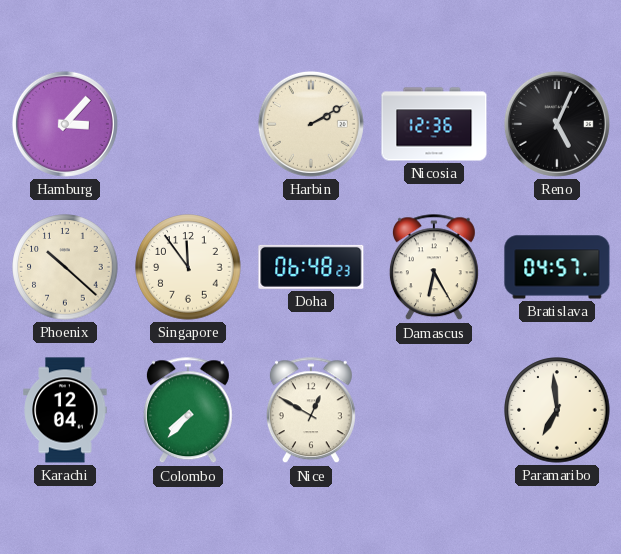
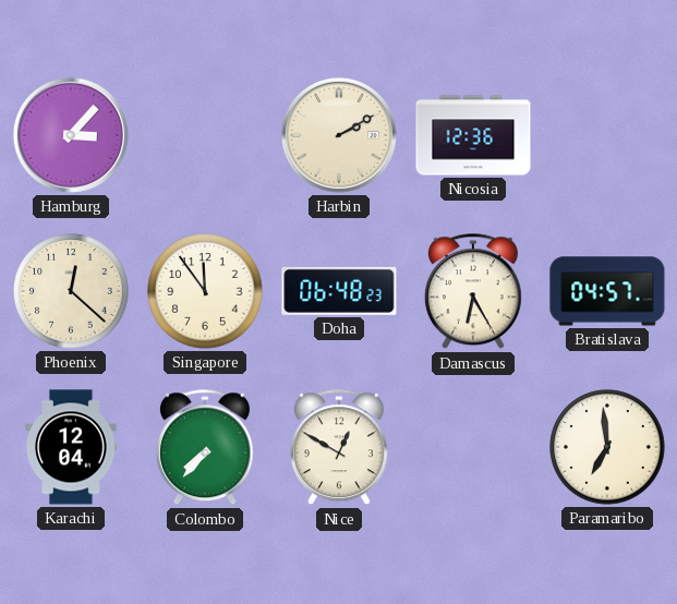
Reno: 5:04 -> none
Phoenix: 10:22 -> 12:22
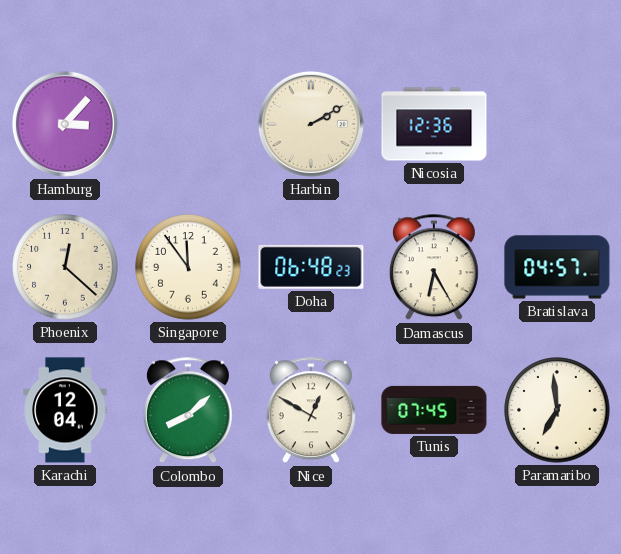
Colombo: 7:37 -> 8:08
Tunis: none -> 07:45
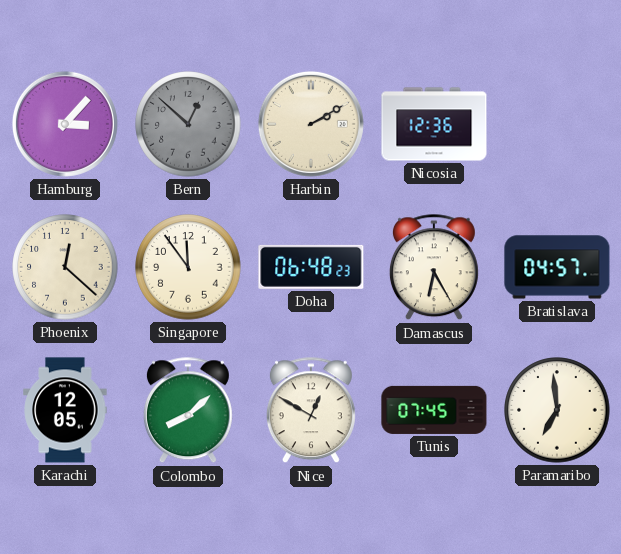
Bern: none -> 12:52
Karachi: 12:04 -> 12:05
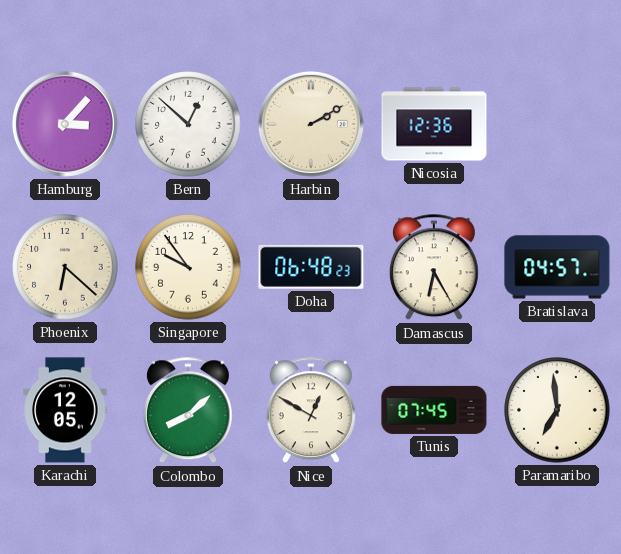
Bern dial: grey -> white
Phoenix: 12:22 -> 6:22
Singapore: 11:54 -> 9:54
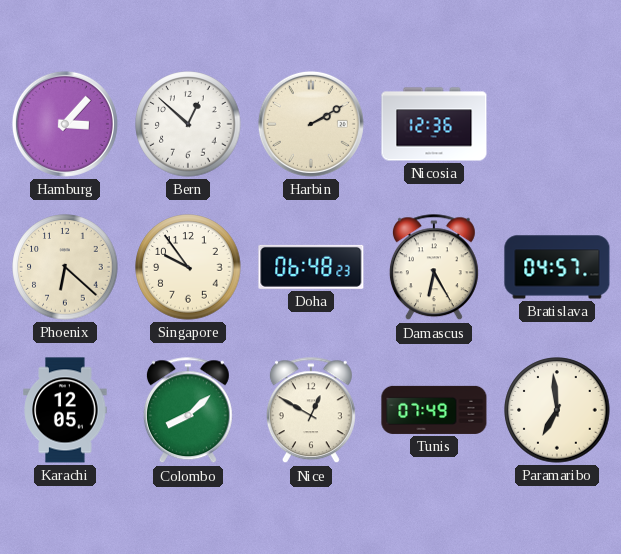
Tunis: 07:45 -> 07:49
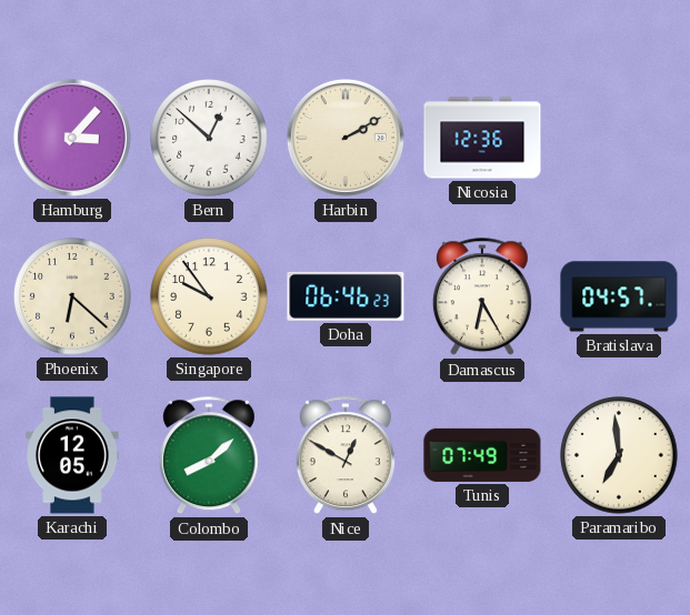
Doha: 06:48 -> 06:46
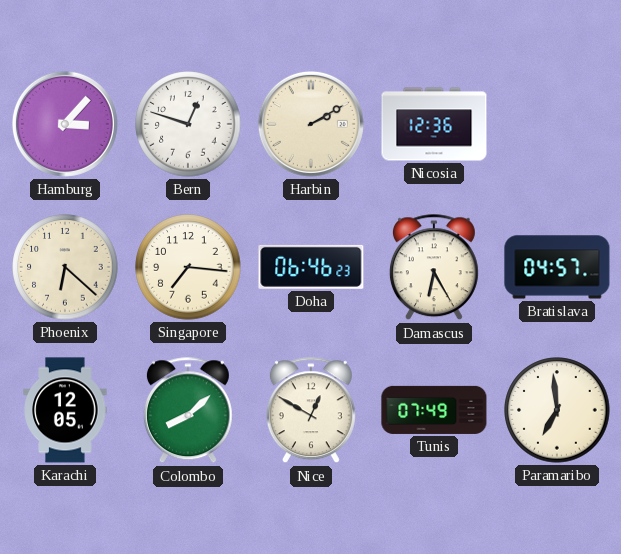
Bern: 12:52 -> 12:48
Singapore: 9:54 -> 7:16
